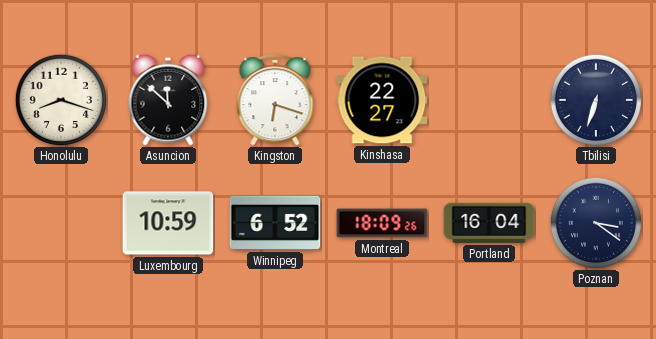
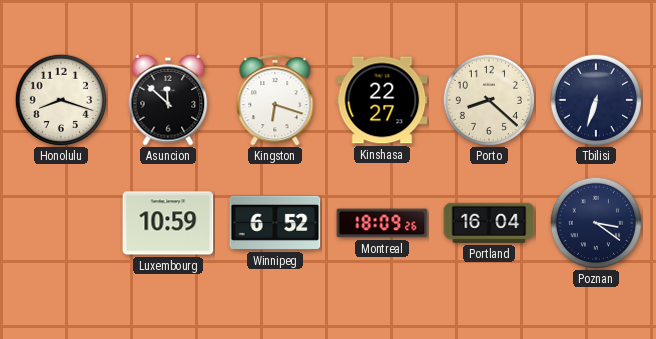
Porto: none -> 8:22
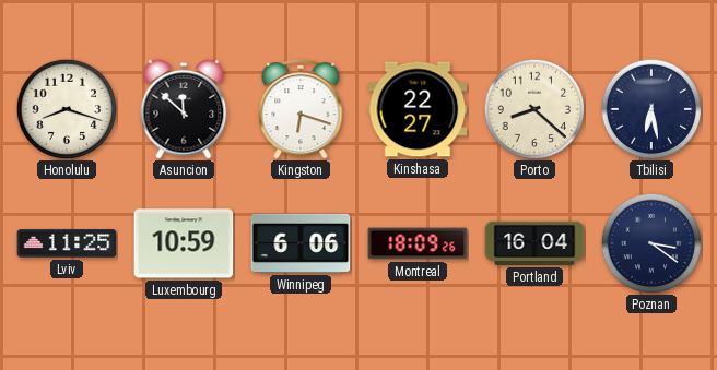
Tbilisi: 6:33 -> 6:28
Lviv: none -> 11:25
Winnipeg: 6:52 -> 6:06
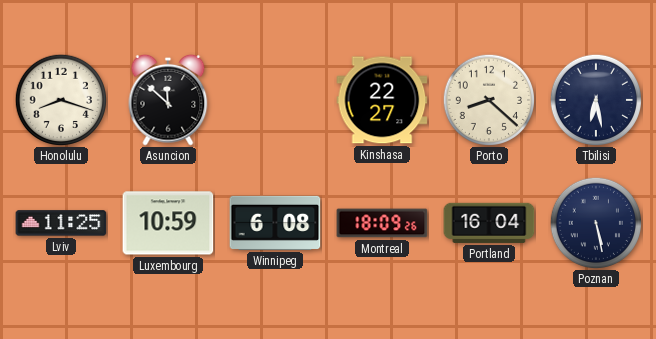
Kingston: 6:18 -> none
Winnipeg: 6:06 -> 6:08
Poznan: 3:21 -> 5:28
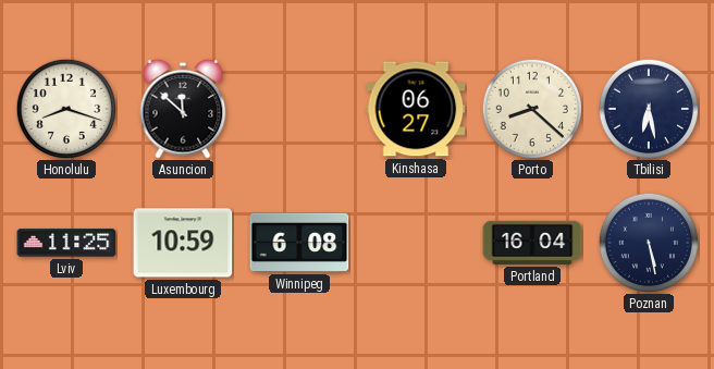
Kinshasa: 22:27 -> 06:27
Montreal: 18:09 -> none
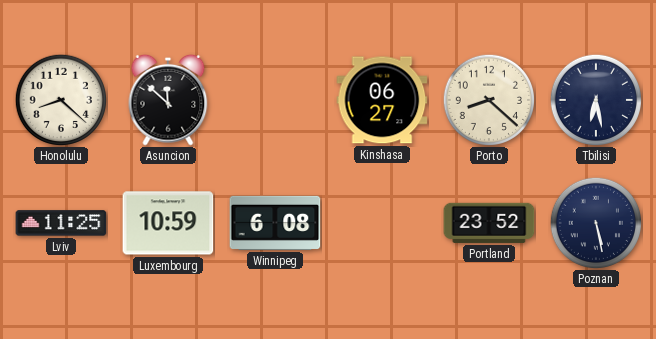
Honolulu: 8:18 -> 8:22
Portland: 16:04 -> 23:52
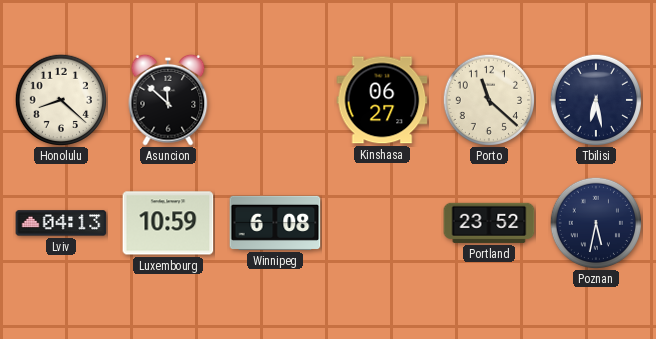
Porto: 8:22 -> 11:22
Lviv: 11:25 -> 04:13
Poznan: 5:28 -> 5:32
